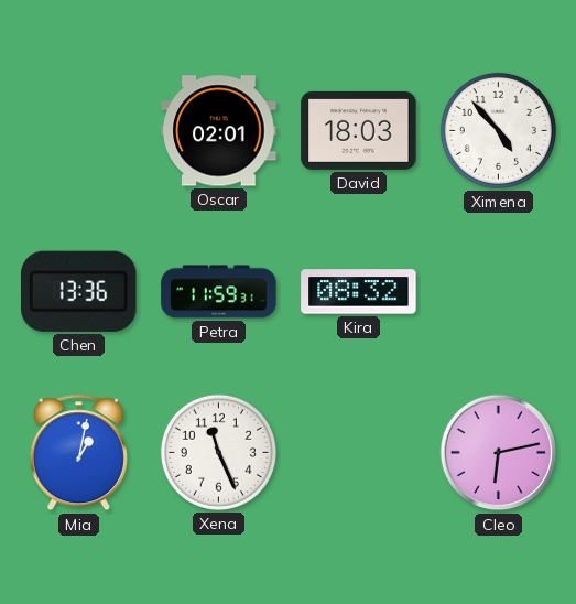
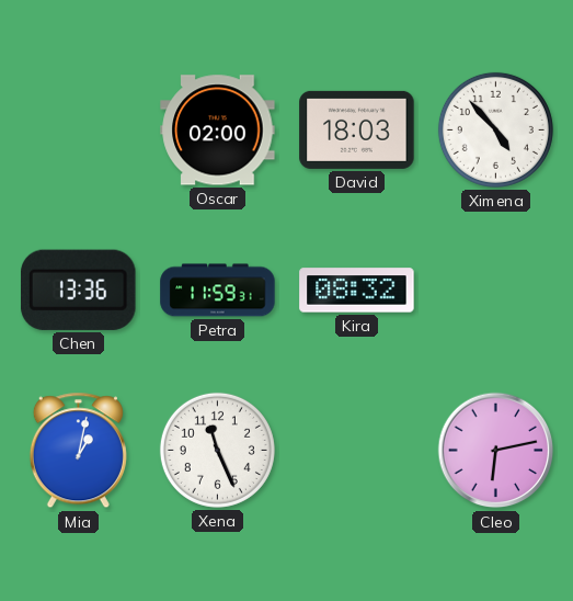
Oscar: 02:01 -> 02:00
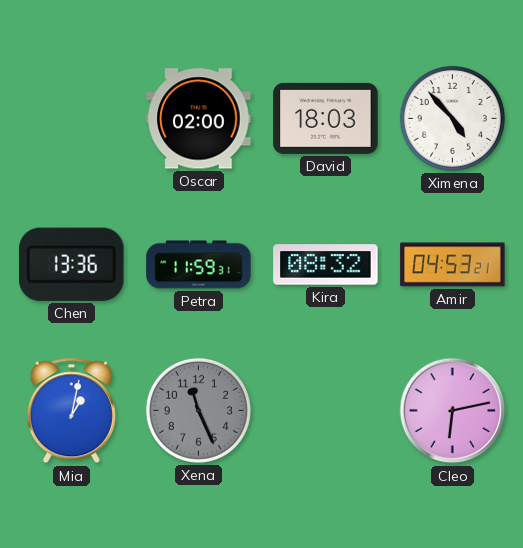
Amir: none -> 04:53
Xena dial: white -> grey
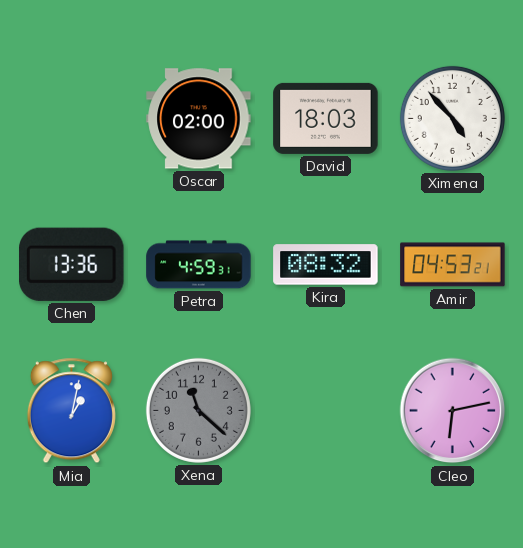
Petra: 11:59 -> 4:59
Xena: 11:26 -> 11:22
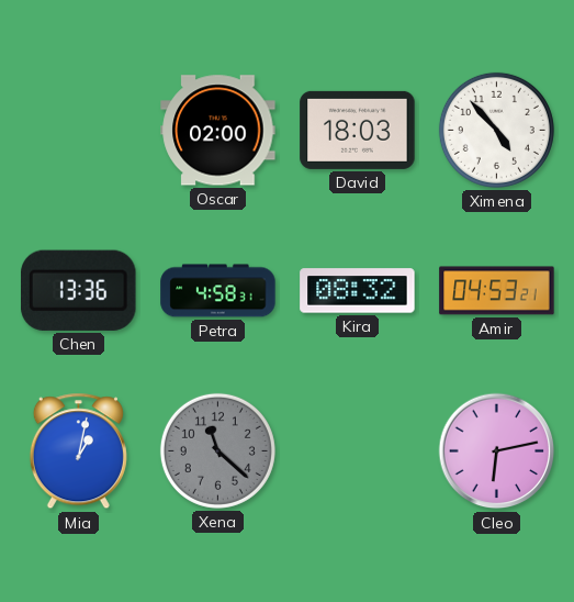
Petra: 4:59 -> 4:58
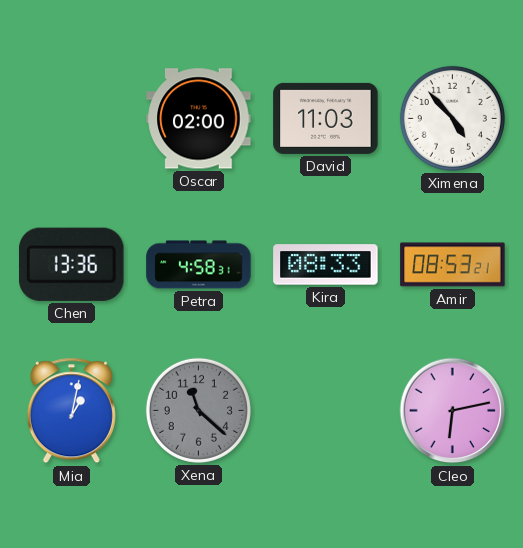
David: 18:03 -> 11:03
Kira: 08:32 -> 08:33
Amir: 04:53 -> 08:53
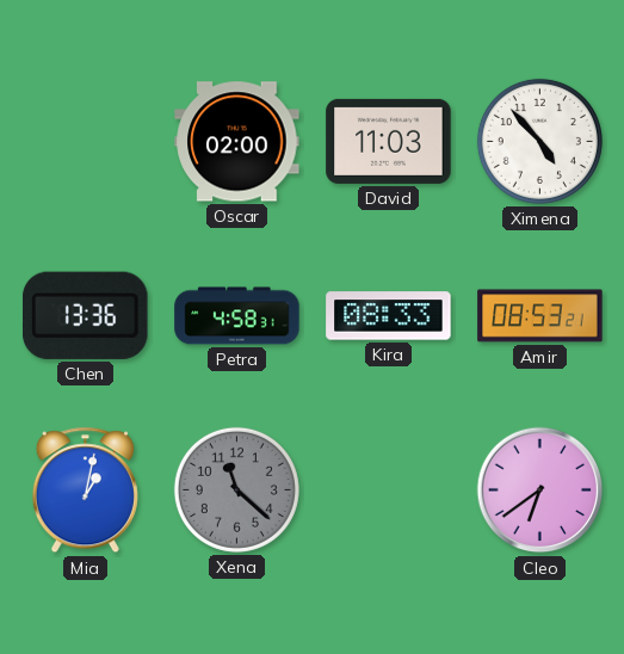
Cleo: 6:13 -> 6:39
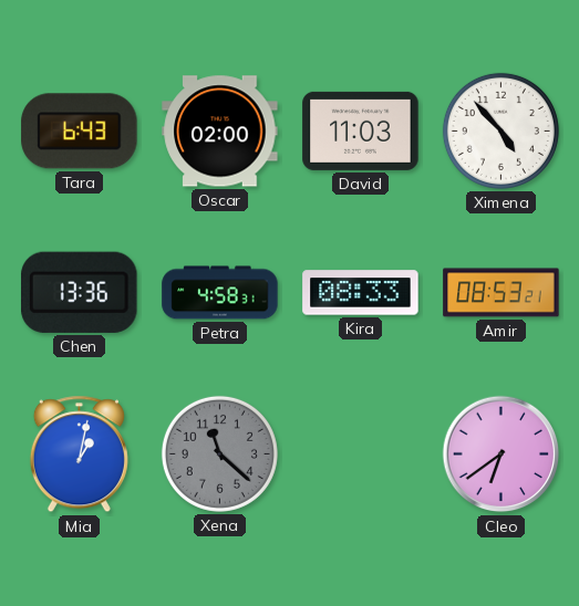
Tara: none -> 6:43
